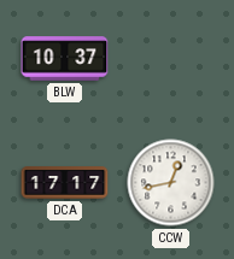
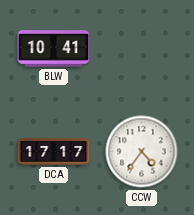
BLW: 10:37 -> 10:41
CCW: 12:43 -> 4:36
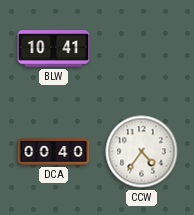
DCA: 17:17 -> 00:40
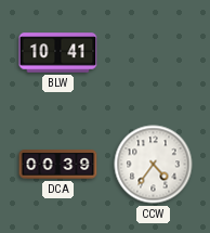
DCA: 00:40 -> 00:39
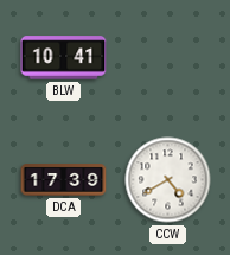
DCA: 00:39 -> 17:39
CCW: 4:36 -> 4:40
